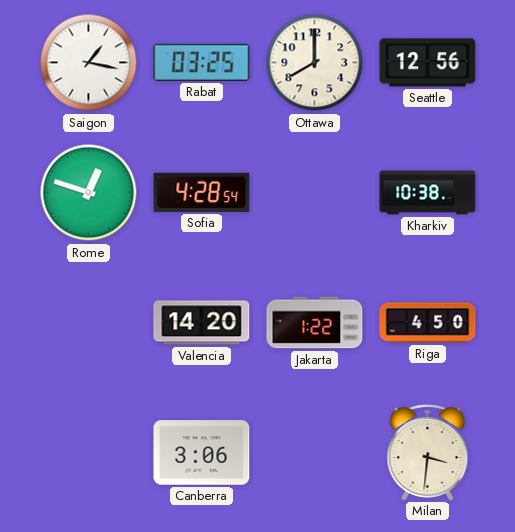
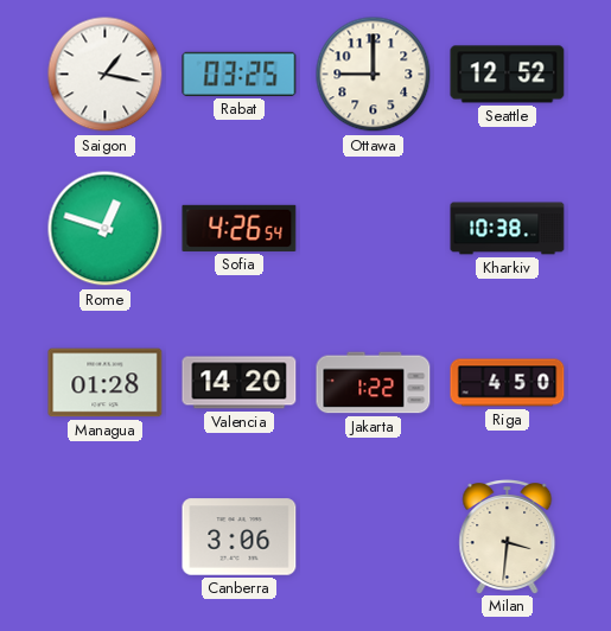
Ottawa: 8:00 -> 9:00
Seattle: 12:56 -> 12:52
Sofia: 4:28 -> 4:26
Managua: none -> 01:28
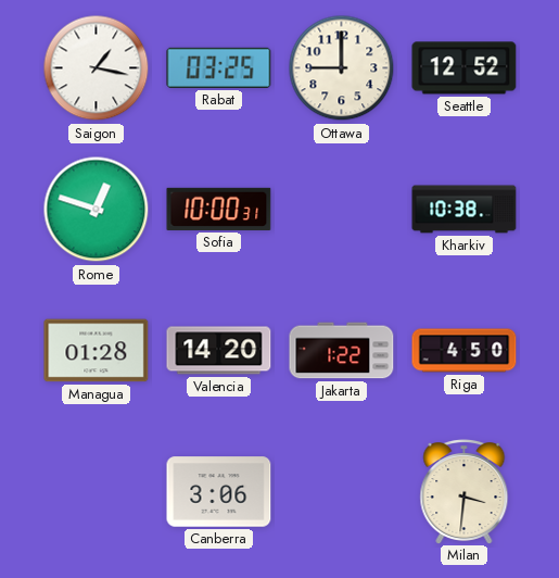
Sofia: 4:26 -> 10:00
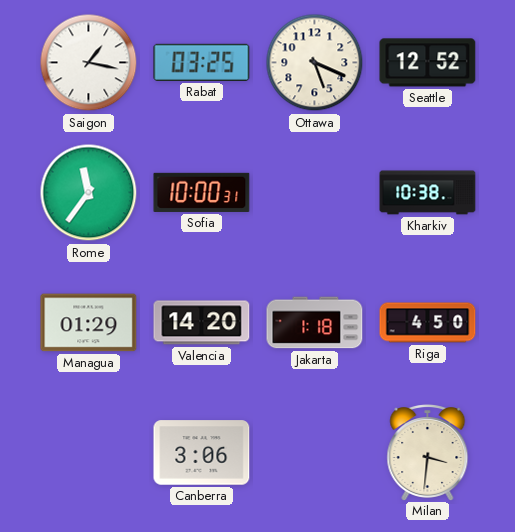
Ottawa: 9:00 -> 5:19
Rome: 12:48 -> 11:36
Managua: 01:28 -> 01:29
Jakarta: 1:22 -> 1:18
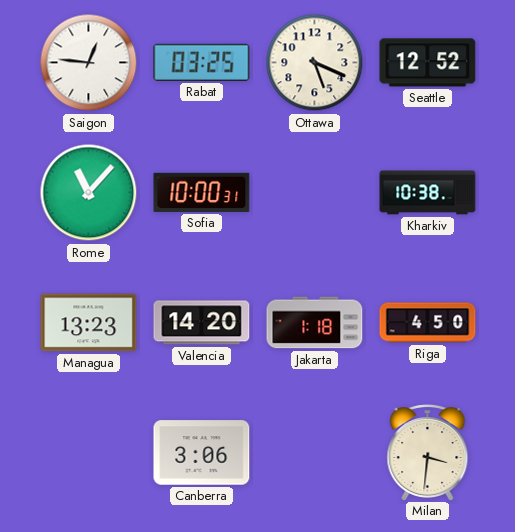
Saigon: 1:17 -> 12:46
Rome: 11:36 -> 11:07
Managua: 01:29 -> 13:23
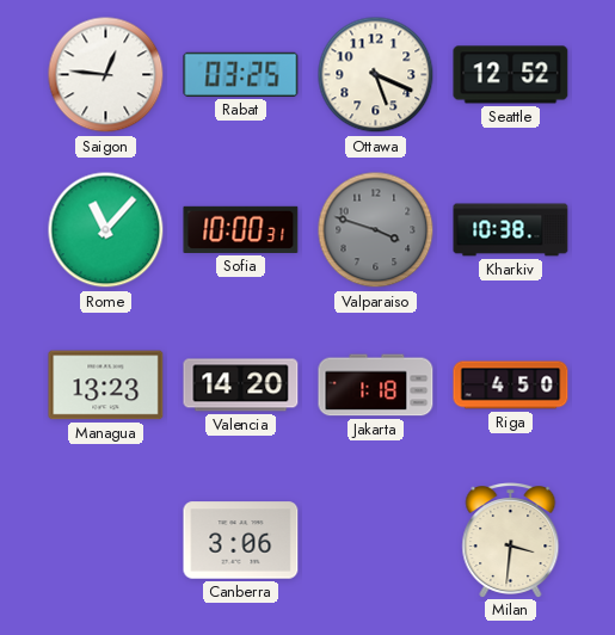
Valparaiso: none -> 3:48
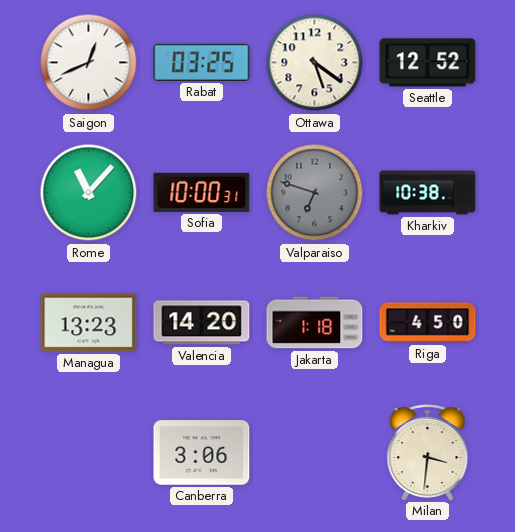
Saigon: 12:46 -> 12:41
Ottawa: 5:19 -> 5:21
Valparaiso: 3:48 -> 6:48
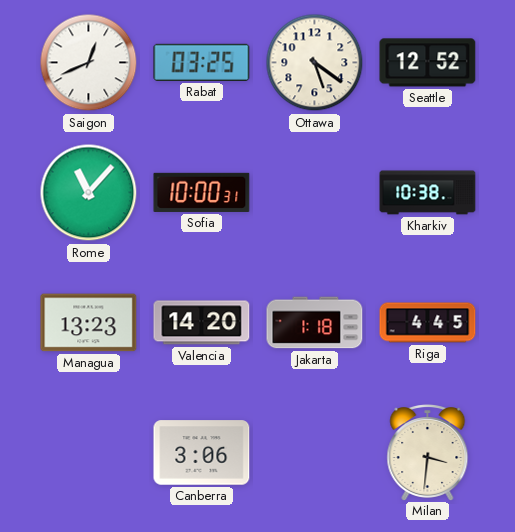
Valparaiso: 6:48 -> none
Riga: 4:50 -> 4:45
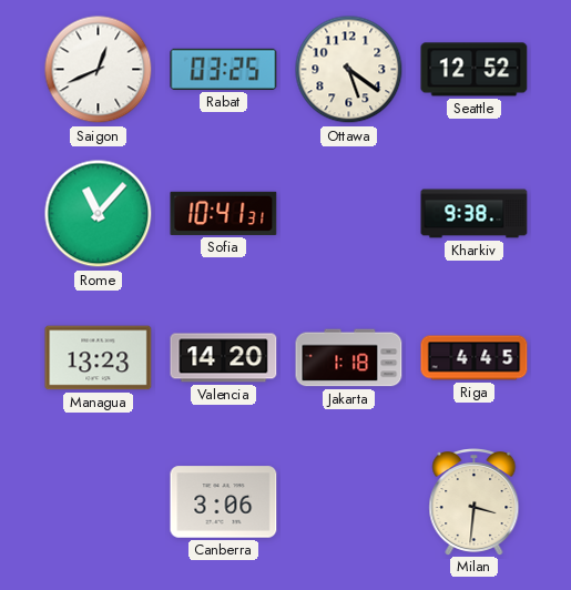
Sofia: 10:00 -> 10:41
Kharkiv: 10:38 -> 9:38
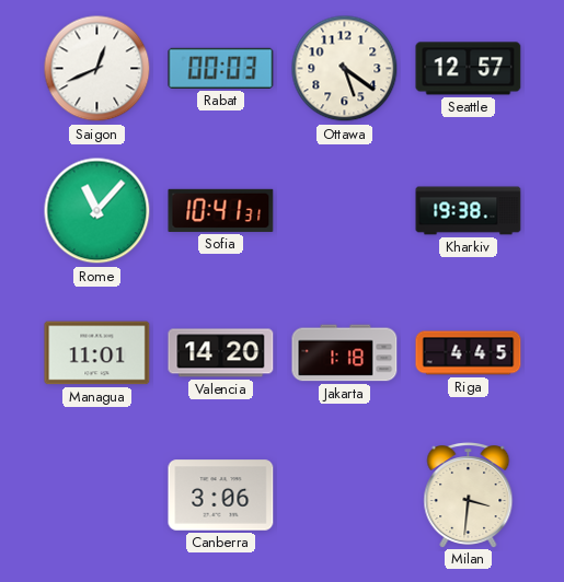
Rabat: 03:25 -> 00:03
Seattle: 12:52 -> 12:57
Kharkiv: 9:38 -> 19:38
Managua: 13:23 -> 11:01
